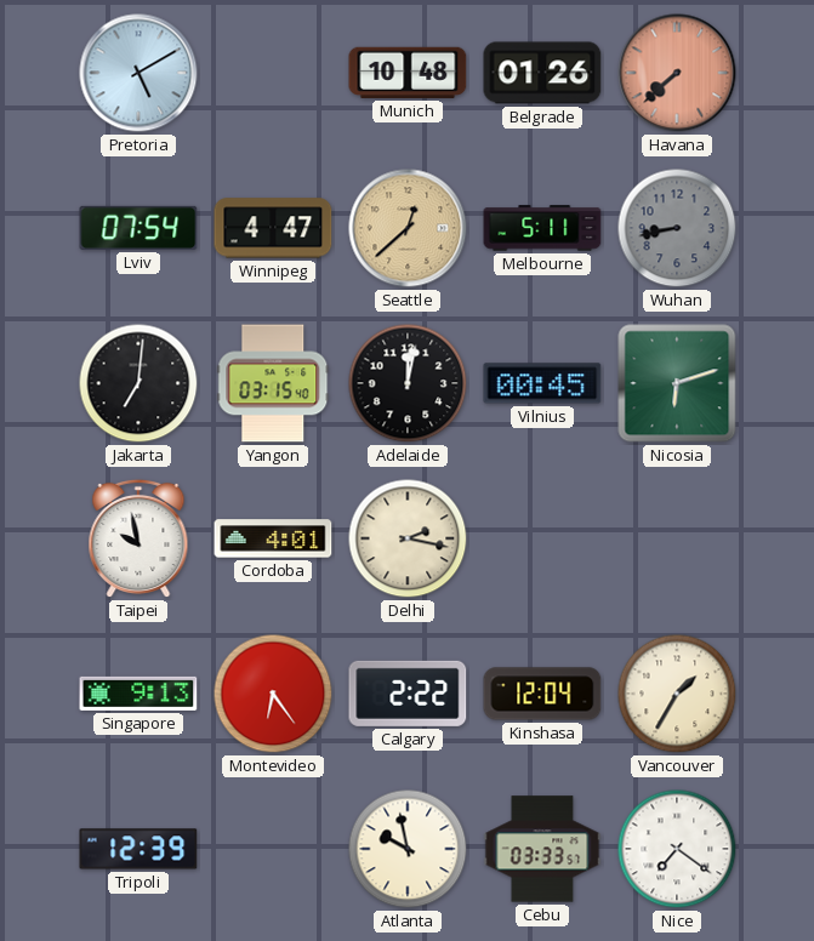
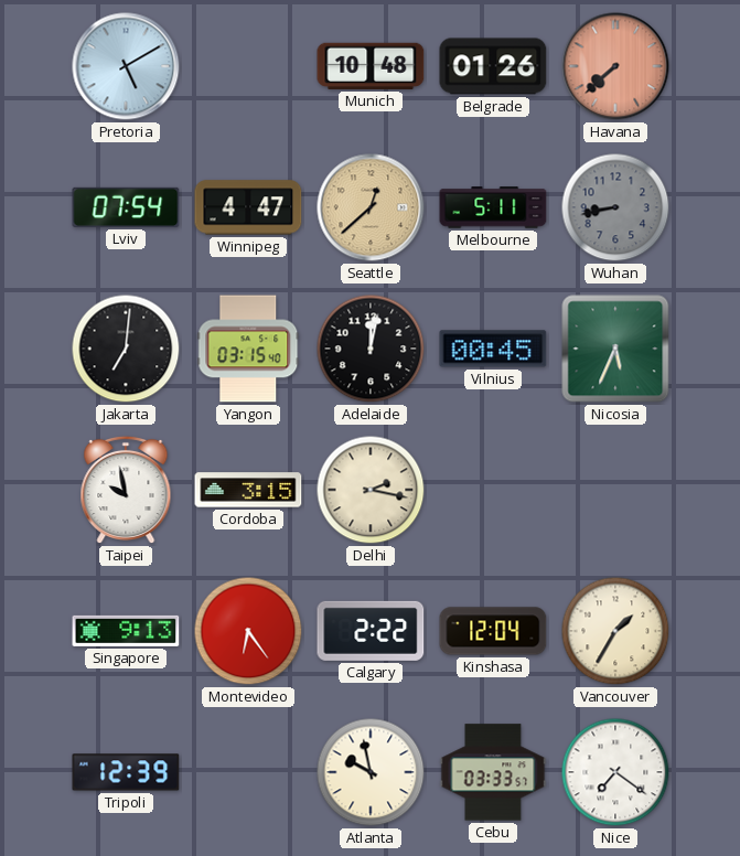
Nicosia: 6:12 -> 5:34
Cordoba: 4:01 -> 3:15
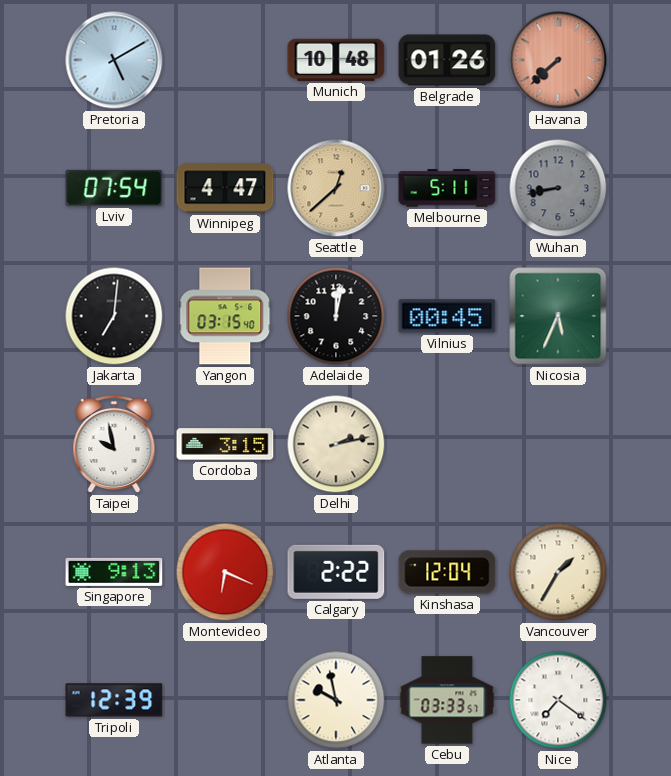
Delhi: 2:17 -> 2:13
Montevideo: 6:24 -> 6:19
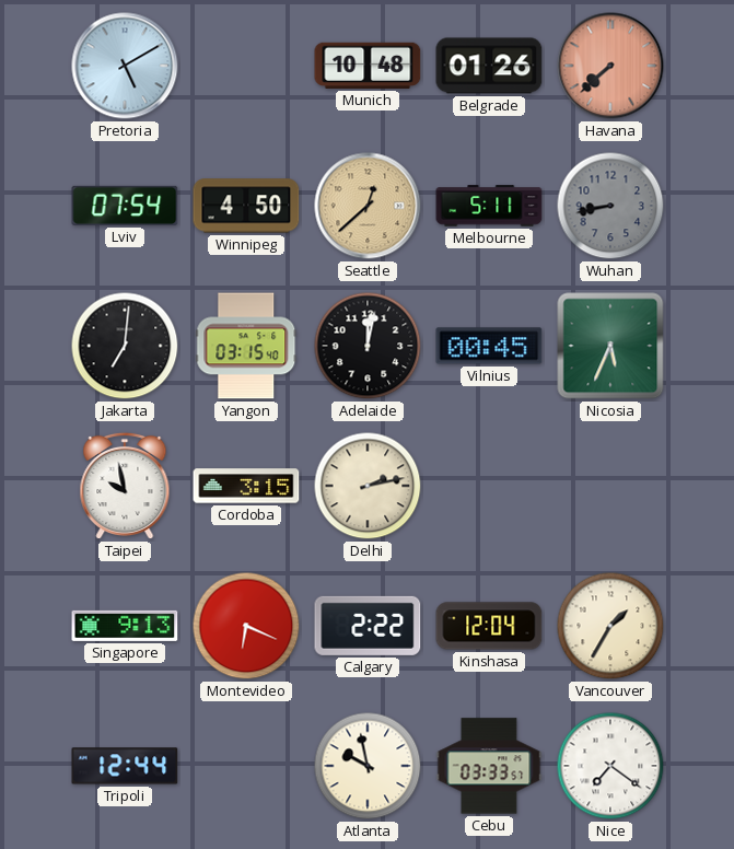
Winnipeg: 4:47 -> 4:50
Tripoli: 12:39 -> 12:44
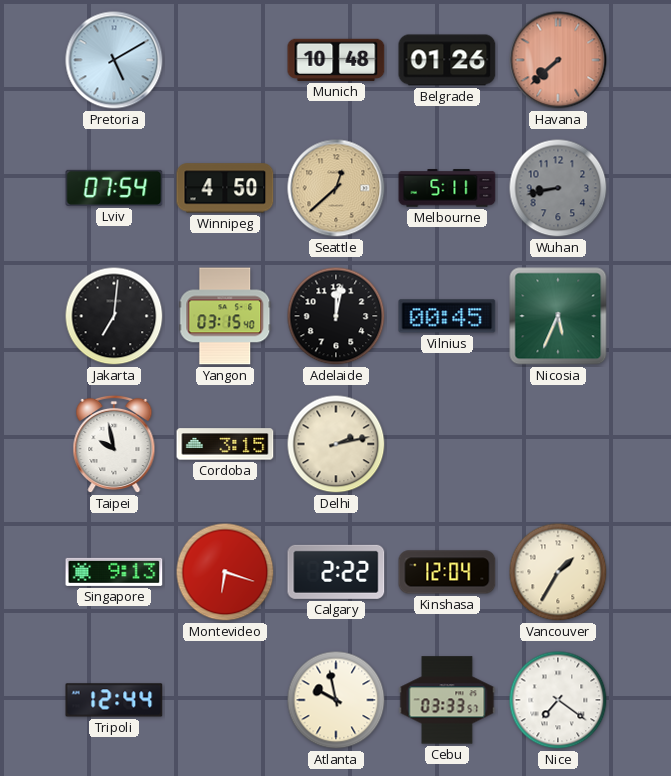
Montevideo: 6:19 -> 6:18
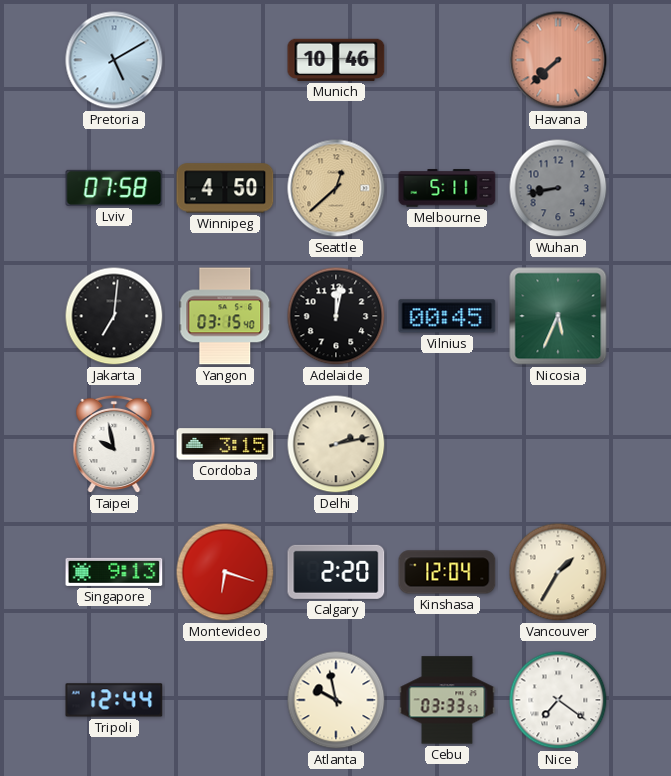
Munich: 10:48 -> 10:46
Belgrade: 01:26 -> none
Lviv: 07:54 -> 07:58
Calgary: 2:22 -> 2:20
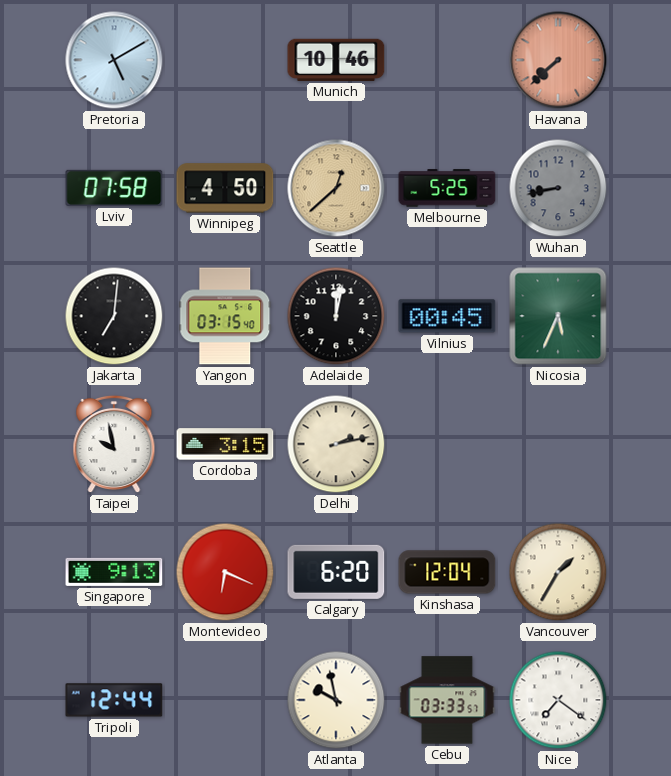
Melbourne: 5:11 -> 5:25
Montevideo: 6:18 -> 6:19
Calgary: 2:20 -> 6:20
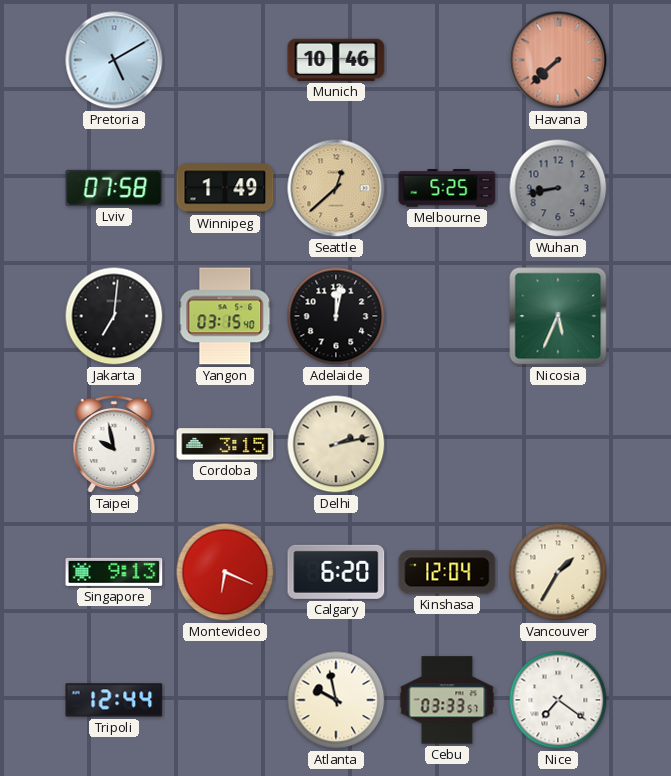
Winnipeg: 4:50 -> 1:49
Vilnius: 00:45 -> none
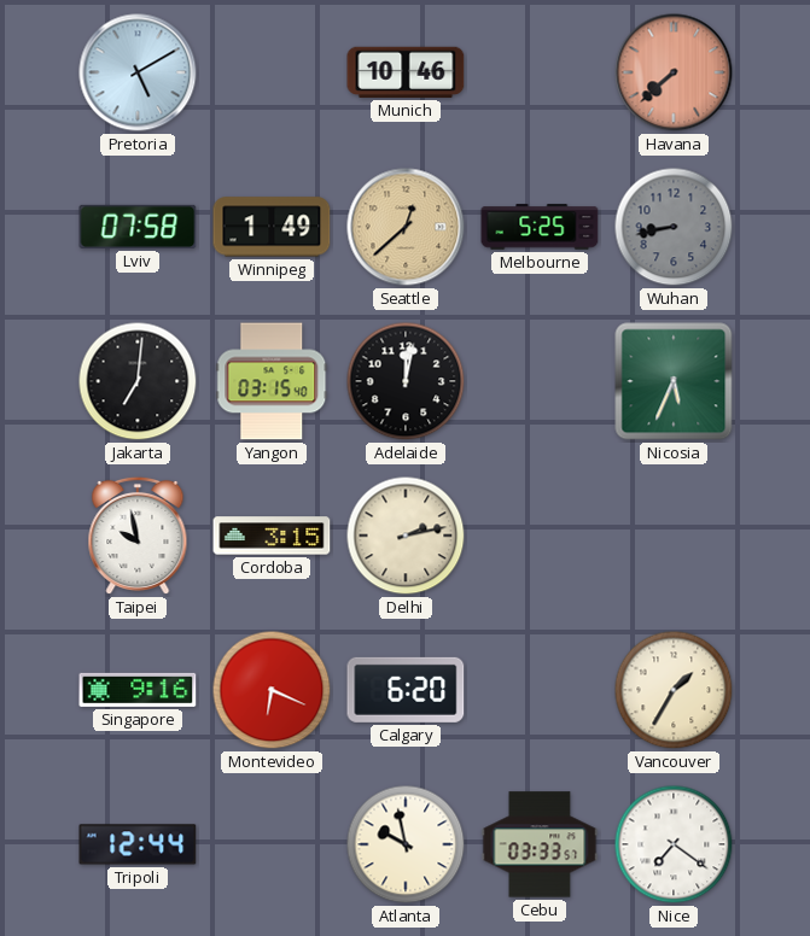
Singapore: 9:13 -> 9:16
Kinshasa: 12:04 -> none
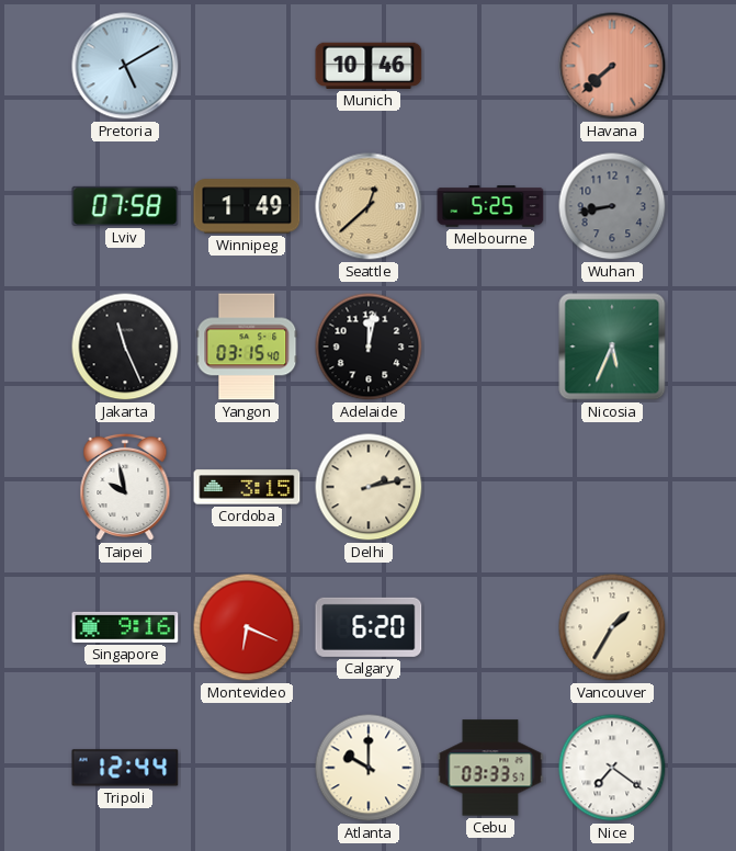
Jakarta: 7:01 -> 11:26
Atlanta: 9:58 -> 10:00
